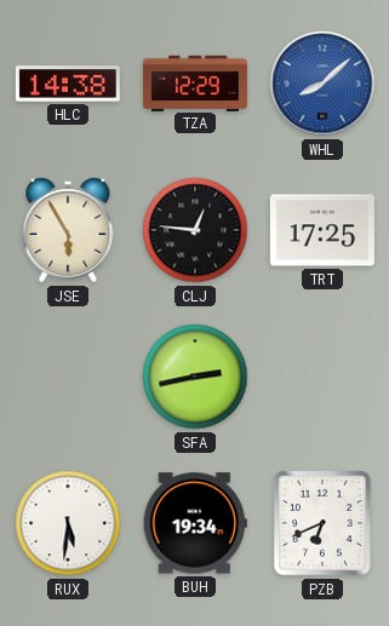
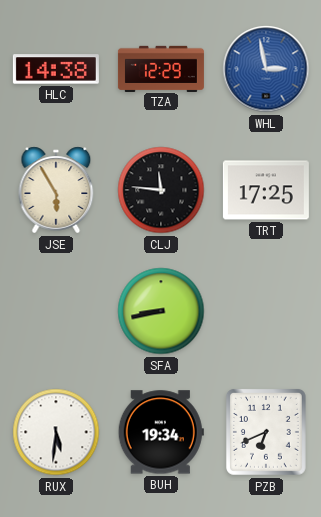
WHL: 8:08 -> 2:58
CLJ: 12:46 -> 11:46
SFA: 2:43 -> 8:43
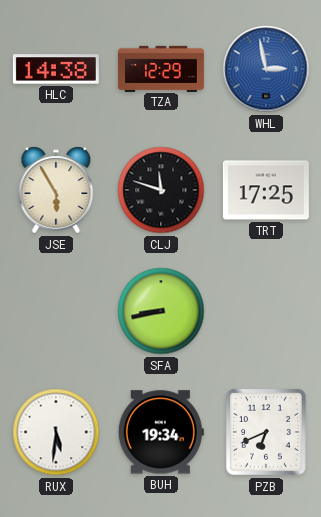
CLJ: 11:46 -> 11:48
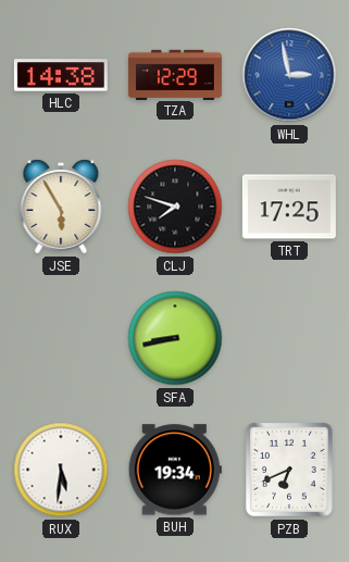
CLJ: 11:48 -> 7:48
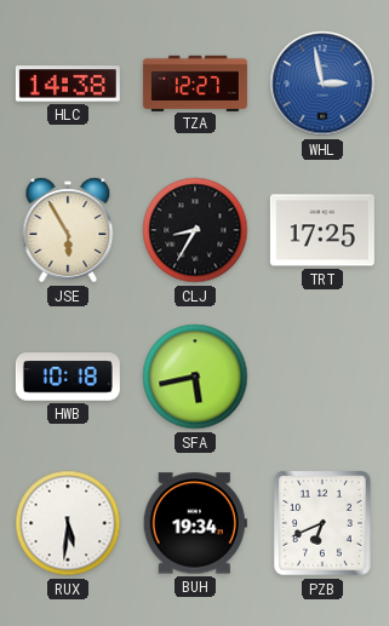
TZA: 12:29 -> 12:27
CLJ: 7:48 -> 8:35
HWB: none -> 10:18
SFA: 8:43 -> 5:43
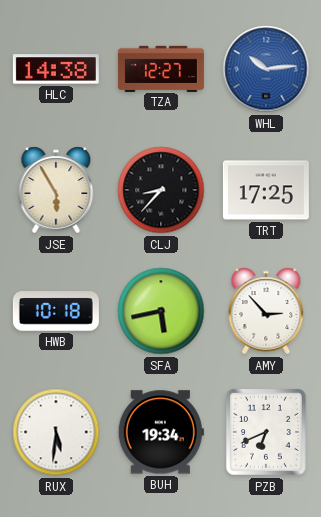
WHL: 2:58 -> 10:14
CLJ: 8:35 -> 8:37
AMY: none -> 2:53
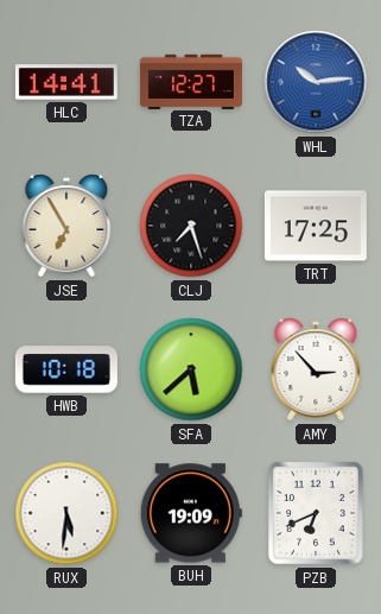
HLC: 14:38 -> 14:41
JSE: 5:55 -> 6:55
CLJ: 8:37 -> 7:27
SFA: 5:43 -> 5:38
BUH: 19:34 -> 19:09
